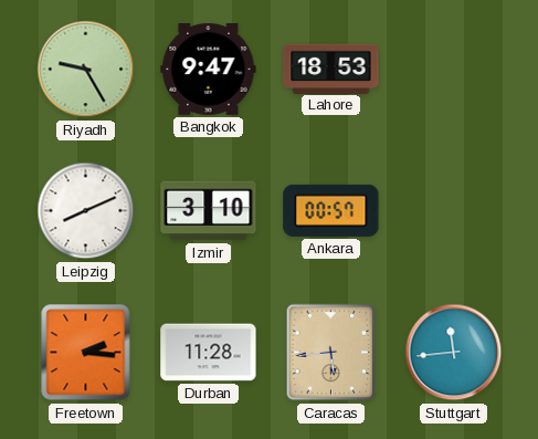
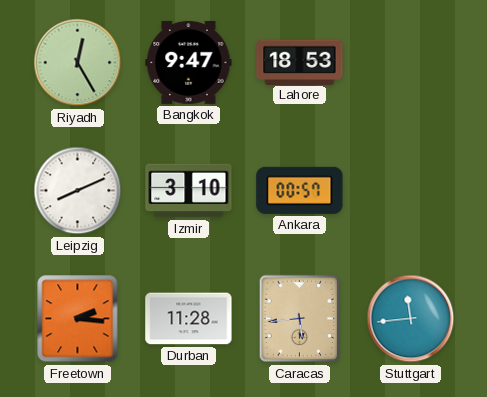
Riyadh: 9:25 -> 12:25
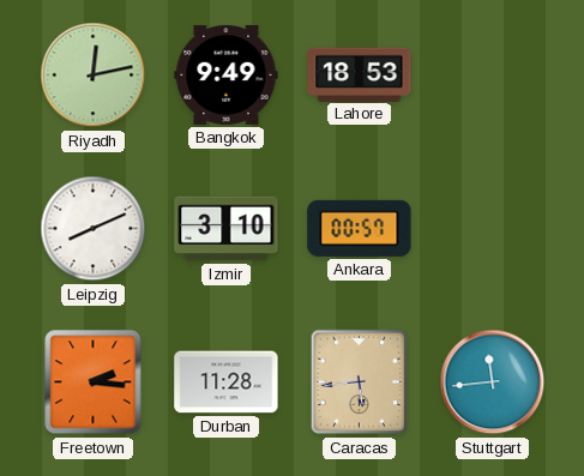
Riyadh: 12:25 -> 12:13
Bangkok: 9:47 -> 9:49
